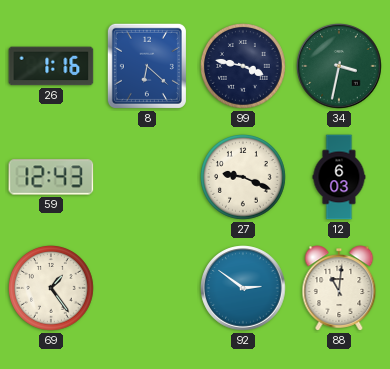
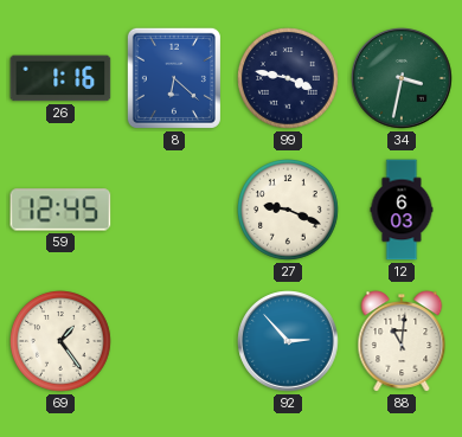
59: 12:43 -> 12:45
92: 2:51 -> 2:53
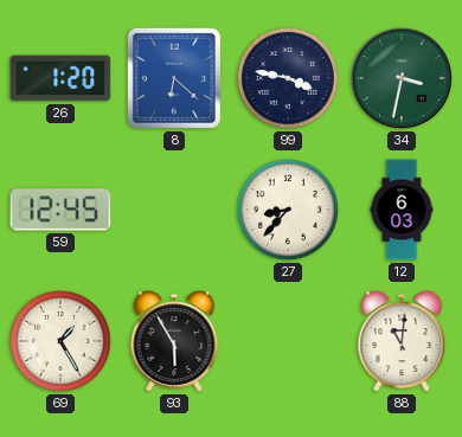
26: 1:16 -> 1:20
27: 9:19 -> 8:37
69: 1:24 -> 1:25
93: none -> 5:55
92: 2:53 -> none
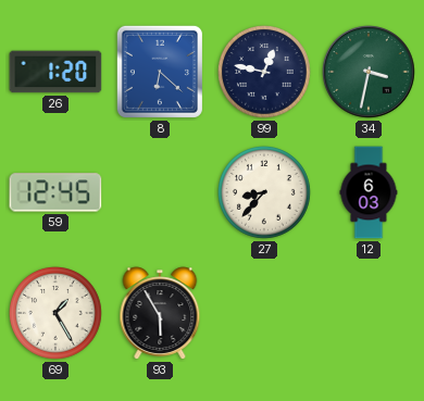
99: 3:47 -> 12:47
88: 11:01 -> none
